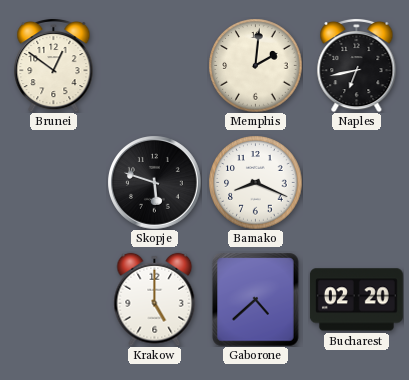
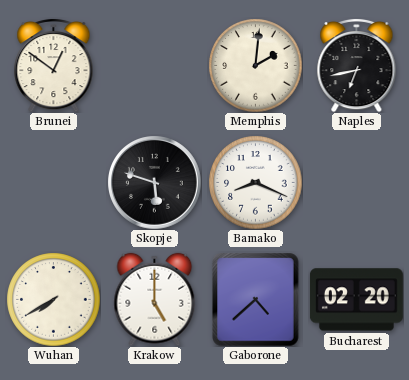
Wuhan: none -> 7:40
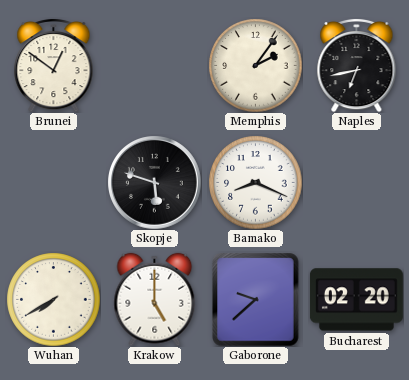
Memphis: 2:01 -> 2:06
Gaborone: 4:38 -> 9:38
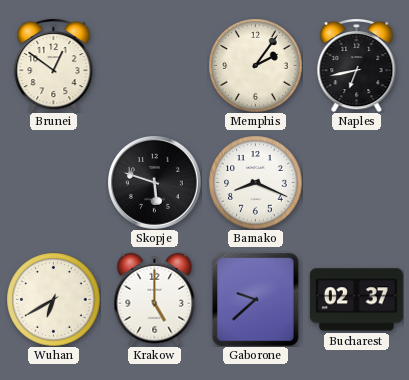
Wuhan: 7:40 -> 6:40
Bucharest: 02:20 -> 02:37
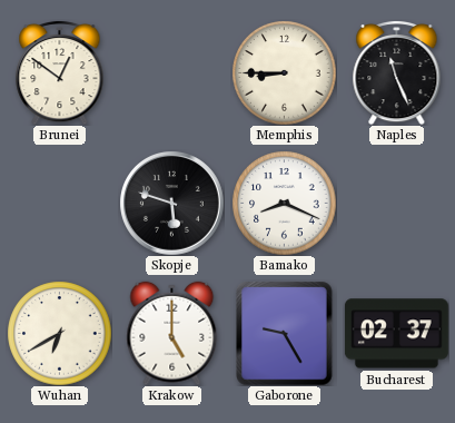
Memphis: 2:06 -> 8:45
Naples: 6:43 -> 11:26
Gaborone: 9:38 -> 9:25
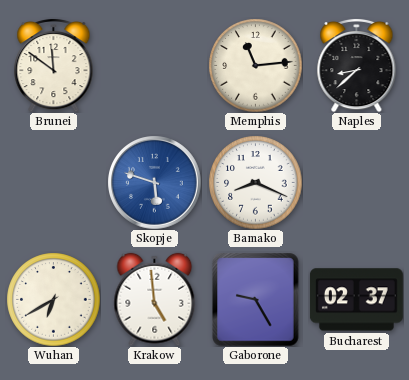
Brunei: 12:51 -> 11:51
Memphis: 8:45 -> 11:14
Naples: 11:26 -> 8:38
Skopje dial: black -> blue
Krakow: 5:00 -> 4:59
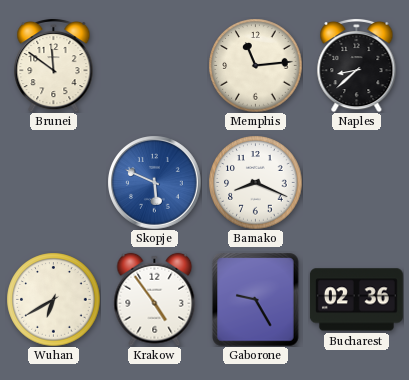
Skopje: 5:48 -> 5:49
Krakow: 4:59 -> 4:54
Bucharest: 02:37 -> 02:36
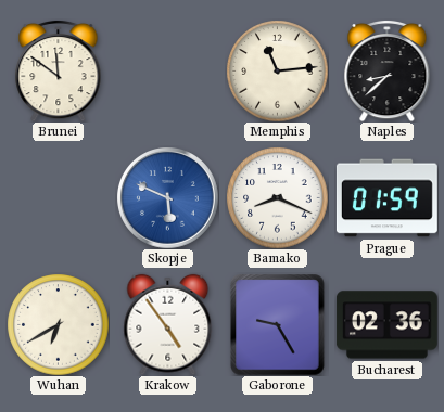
Prague: none -> 01:59
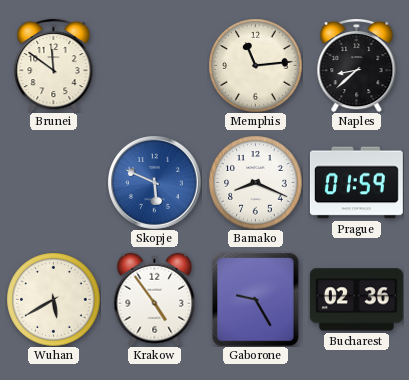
Wuhan: 6:40 -> 5:40
